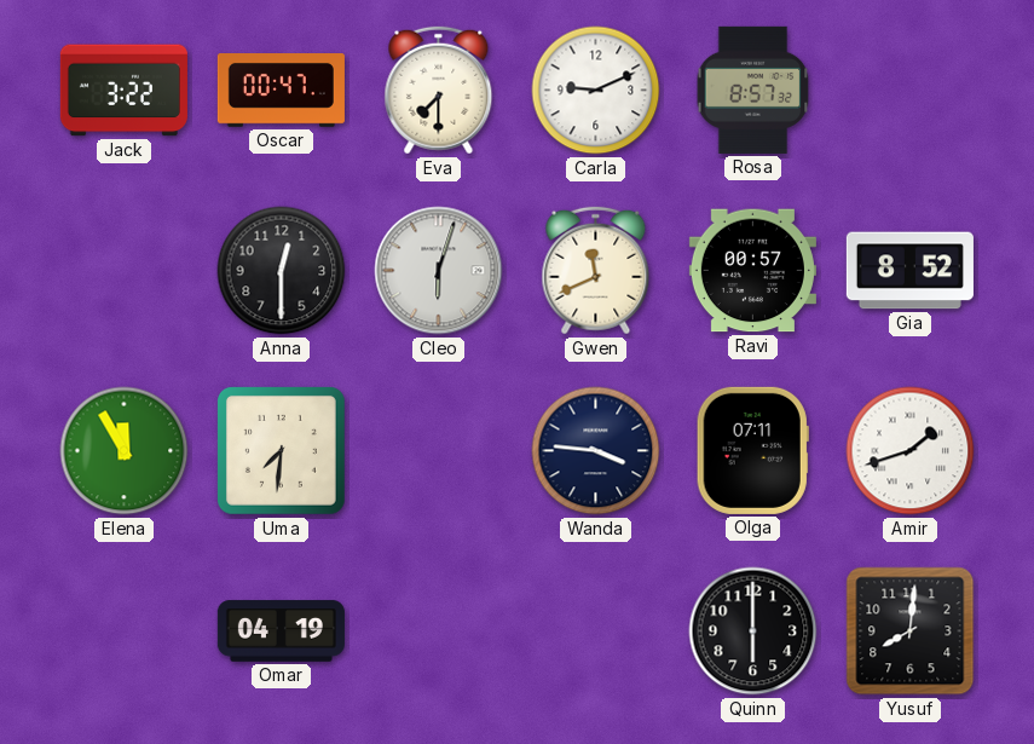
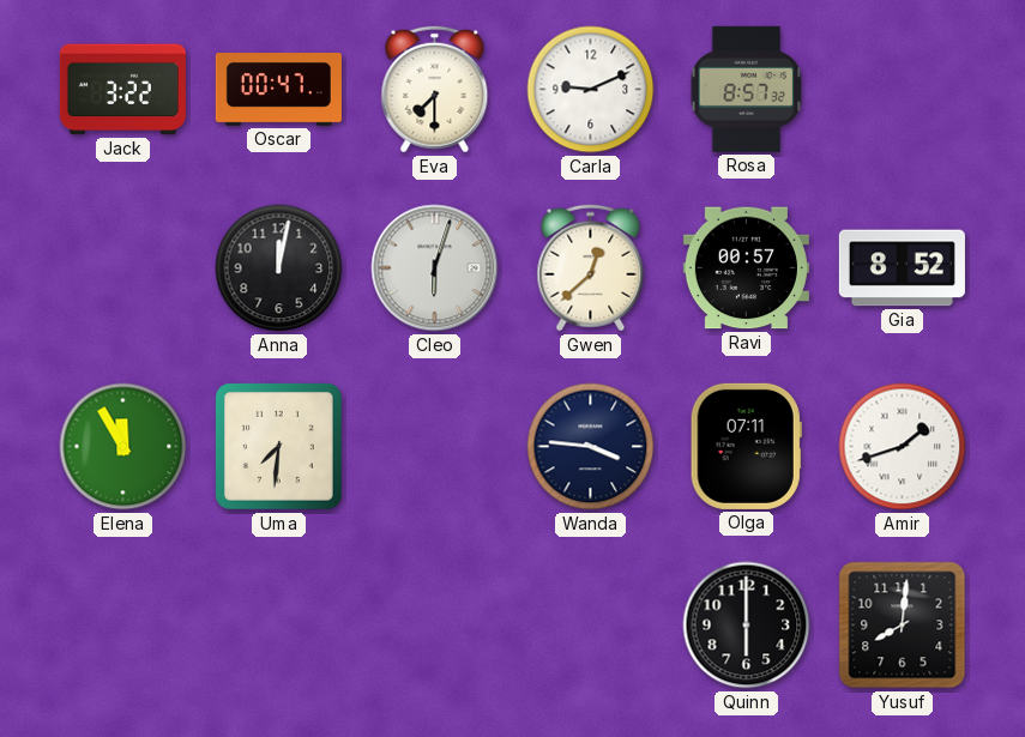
Anna: 12:30 -> 12:02
Gwen: 11:41 -> 12:38
Omar: 04:19 -> none
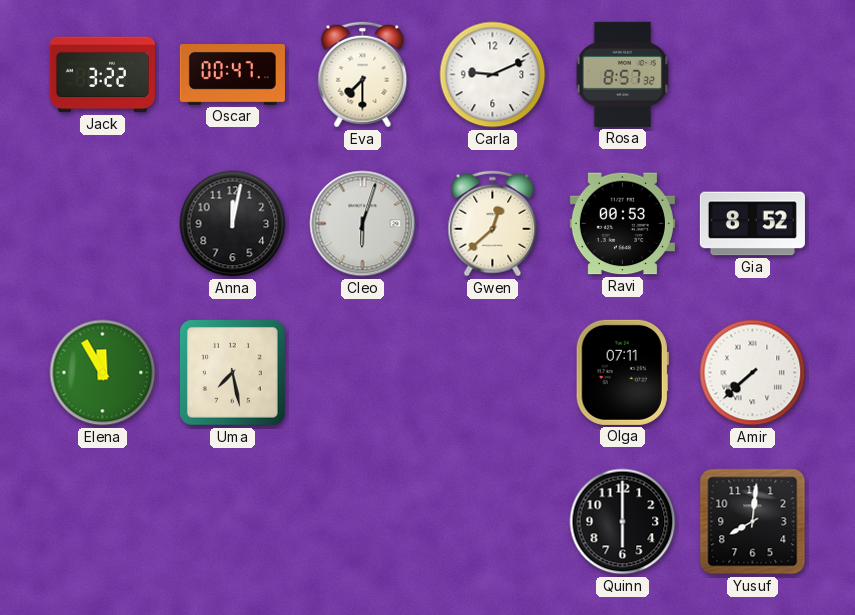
Ravi: 00:57 -> 00:53
Uma: 7:31 -> 7:28
Wanda: 3:46 -> none
Amir: 1:42 -> 7:38
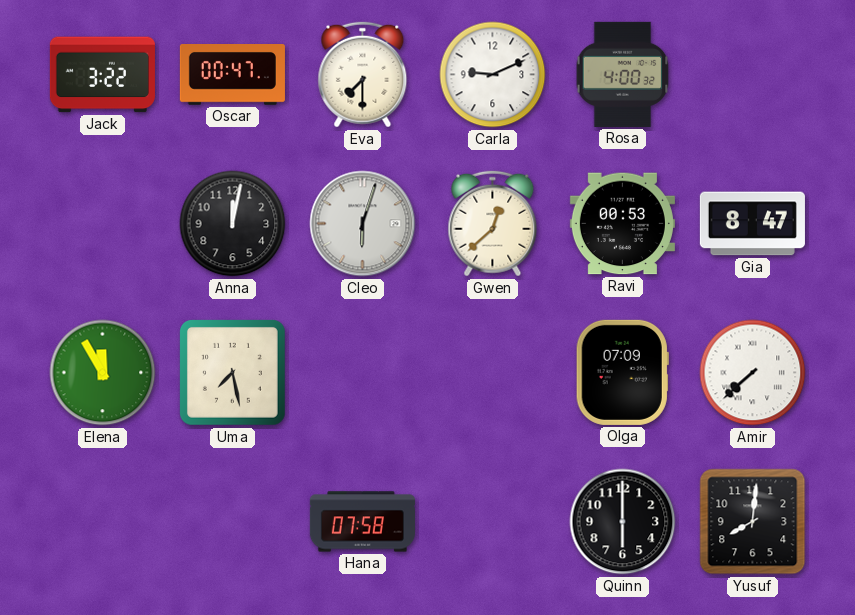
Rosa: 8:57 -> 4:00
Gia: 8:52 -> 8:47
Olga: 07:11 -> 07:09
Hana: none -> 07:58
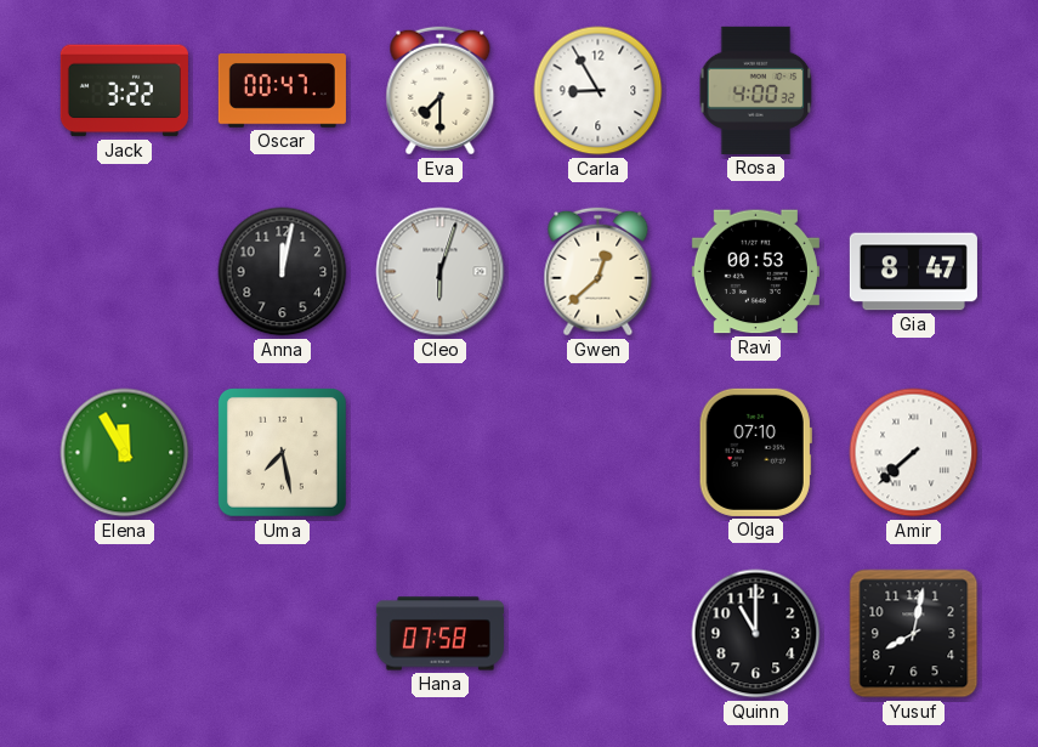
Carla: 9:11 -> 8:55
Olga: 07:09 -> 07:10
Quinn: 6:00 -> 11:00
Yusuf: 8:01 -> 8:02
